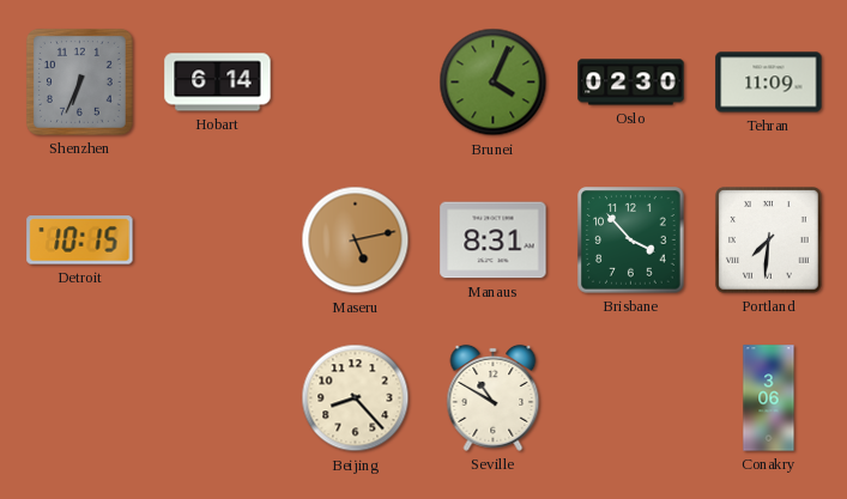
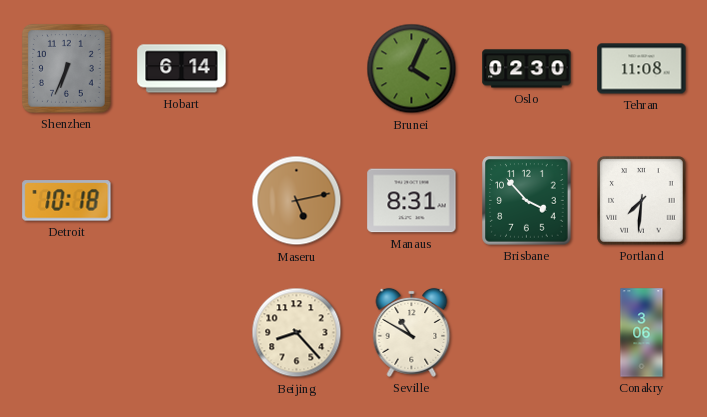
Tehran: 11:09 -> 11:08
Detroit: 10:15 -> 10:18
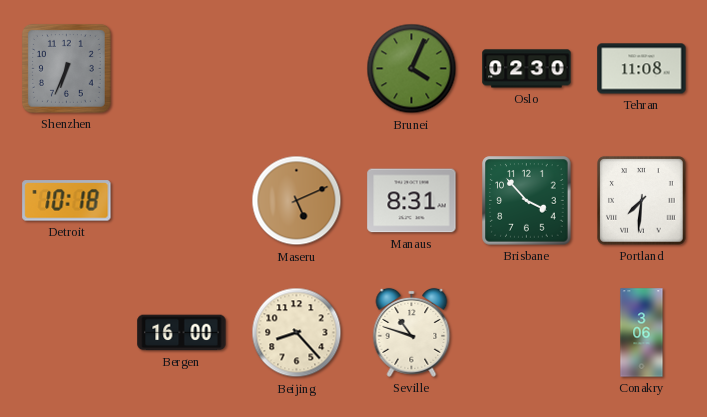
Hobart: 6:14 -> none
Maseru: 5:13 -> 5:11
Bergen: none -> 16:00
Seville: 10:50 -> 10:48
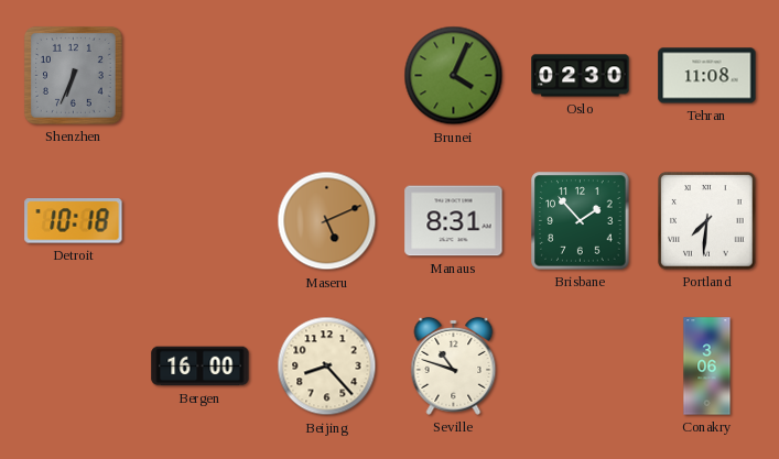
Brisbane: 3:53 -> 1:53
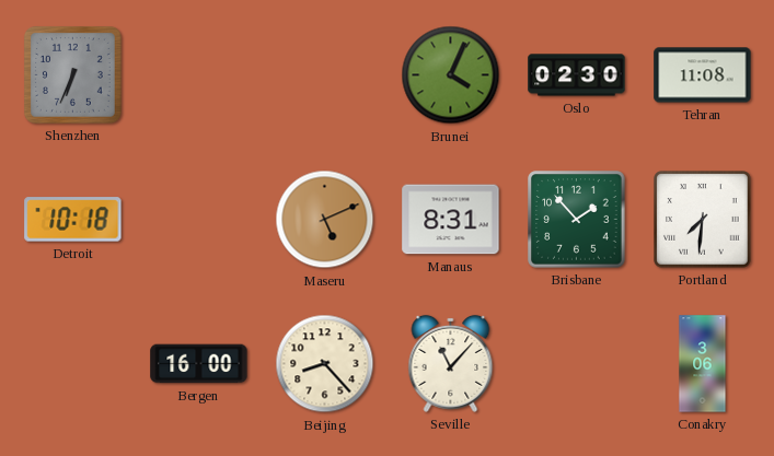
Seville: 10:48 -> 11:07
